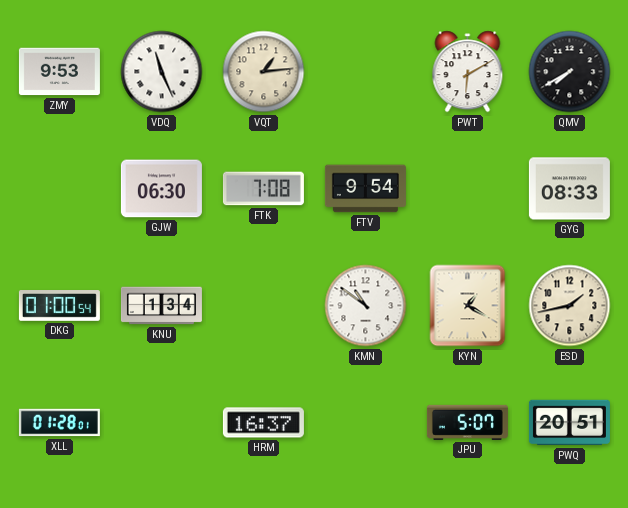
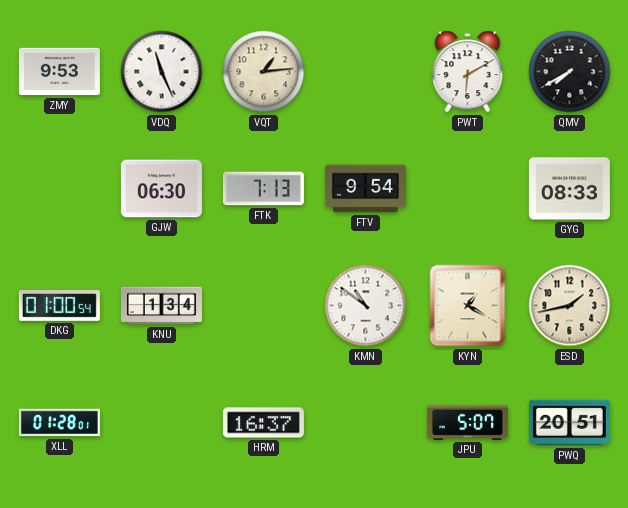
FTK: 7:08 -> 7:13
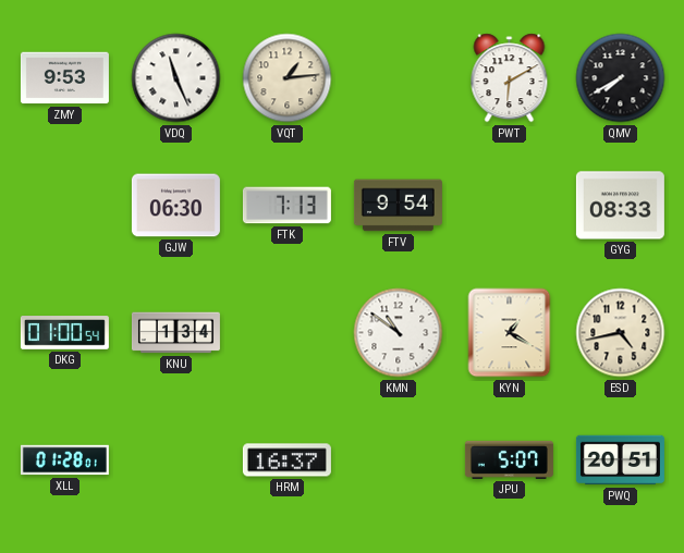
ESD: 1:43 -> 4:43
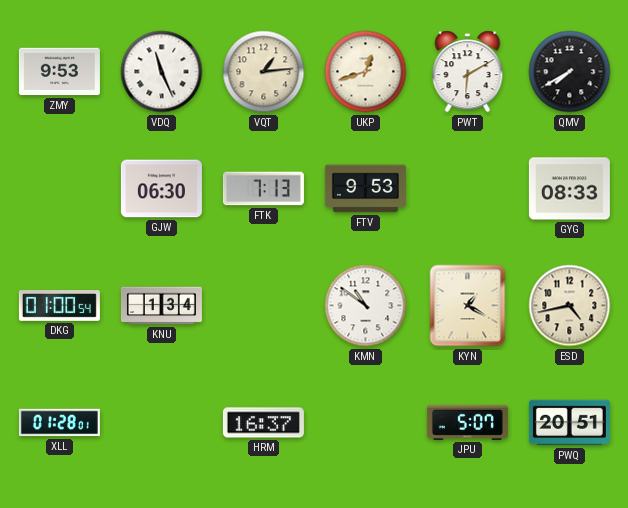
UKP: none -> 12:42
FTV: 9:54 -> 9:53
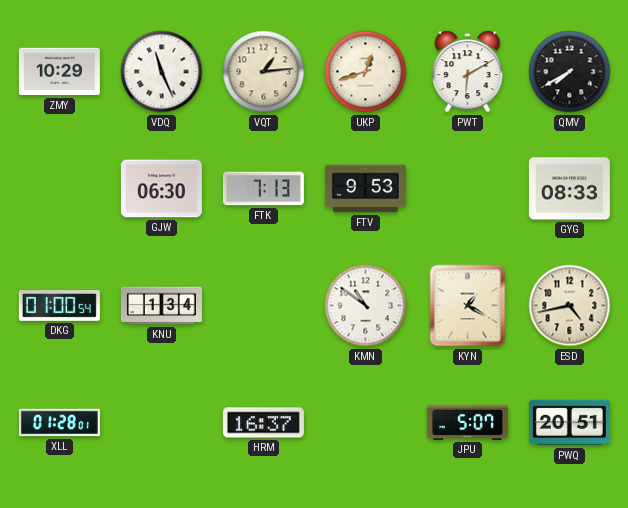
ZMY: 9:53 -> 10:29
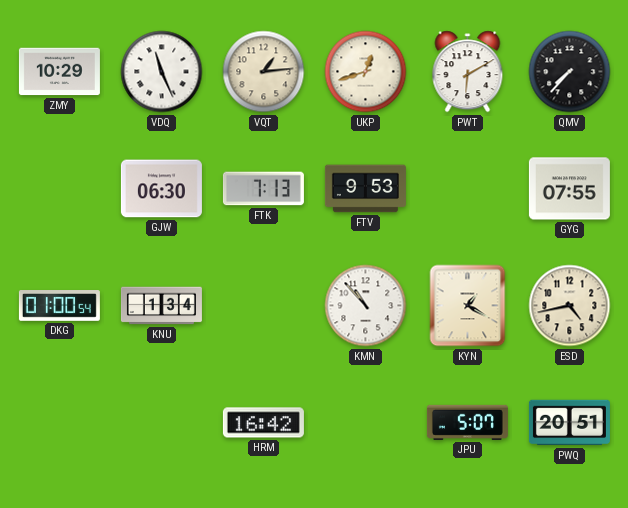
QMV: 7:40 -> 7:37
GYG: 08:33 -> 07:55
KMN: 10:51 -> 10:53
XLL: 01:28 -> none
HRM: 16:37 -> 16:42
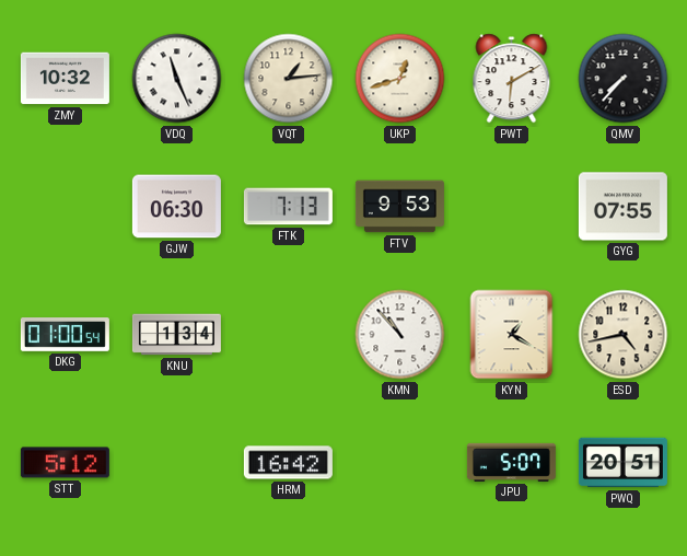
ZMY: 10:29 -> 10:32
STT: none -> 5:12
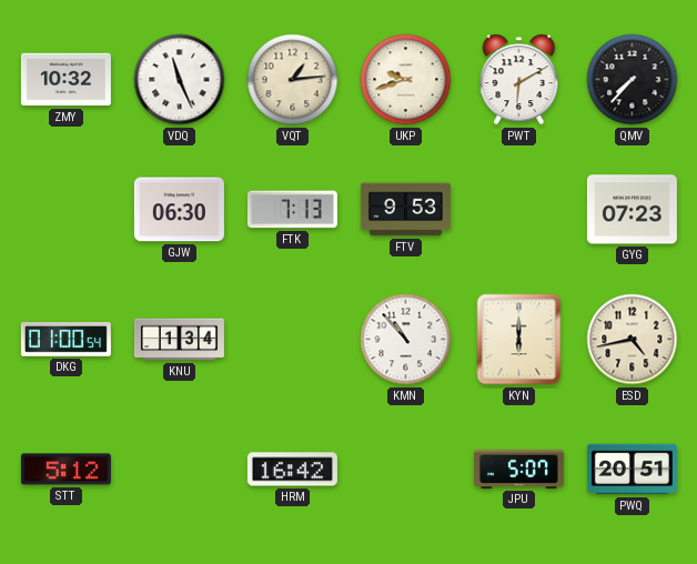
UKP: 12:42 -> 9:42
GYG: 07:55 -> 07:23
KYN: 1:20 -> 6:00
